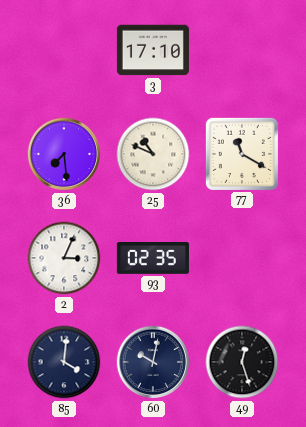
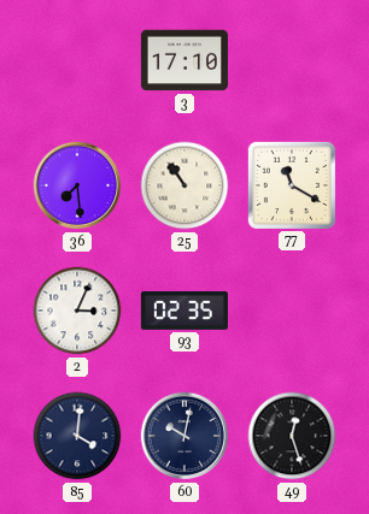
25: 10:49 -> 10:54
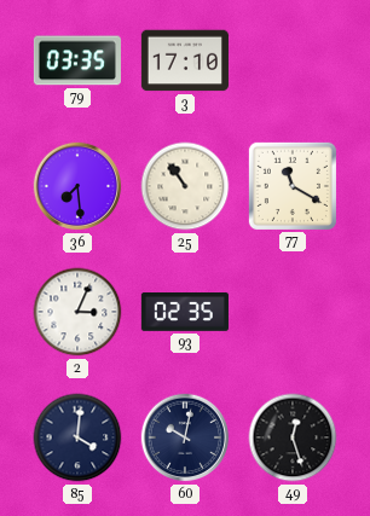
79: none -> 03:35
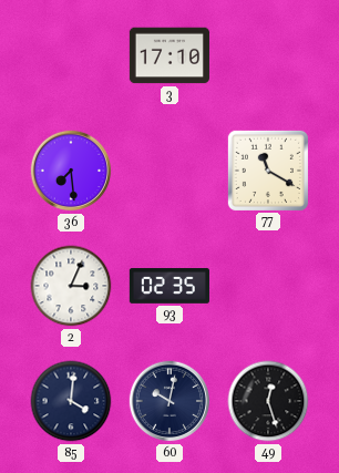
79: 03:35 -> none
25: 10:54 -> none
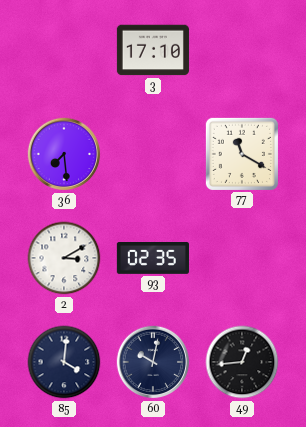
2: 3:04 -> 3:10
49: 12:27 -> 12:44
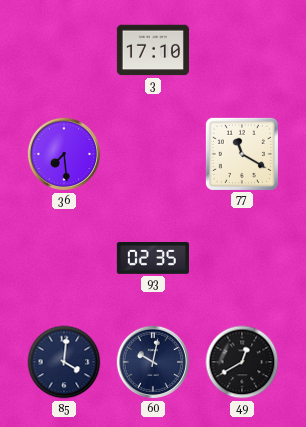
2: 3:10 -> none
49: 12:44 -> 12:40
